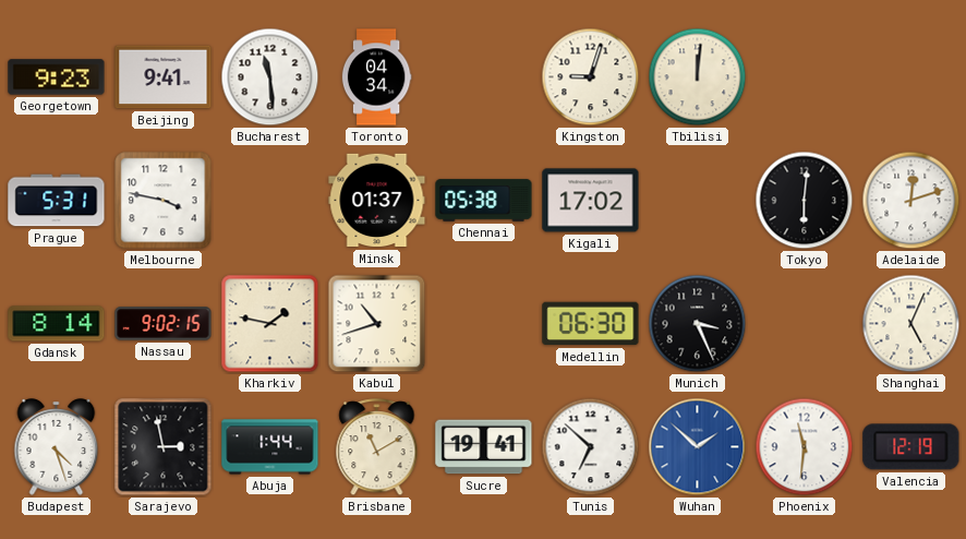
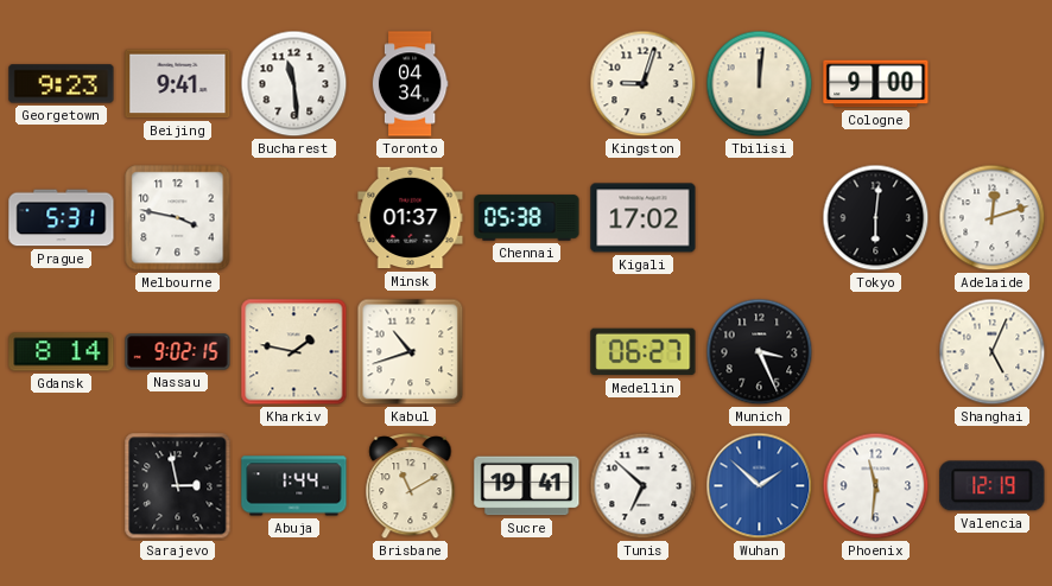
Cologne: none -> 9:00
Medellin: 06:30 -> 06:27
Budapest: 4:27 -> none
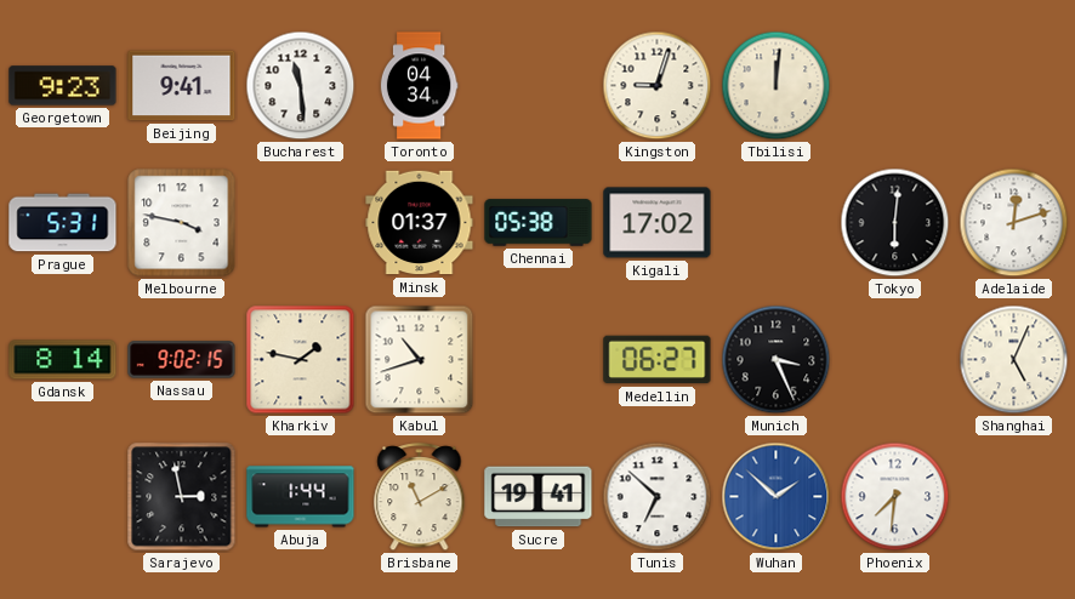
Cologne: 9:00 -> none
Phoenix: 11:31 -> 7:31
Valencia: 12:19 -> none
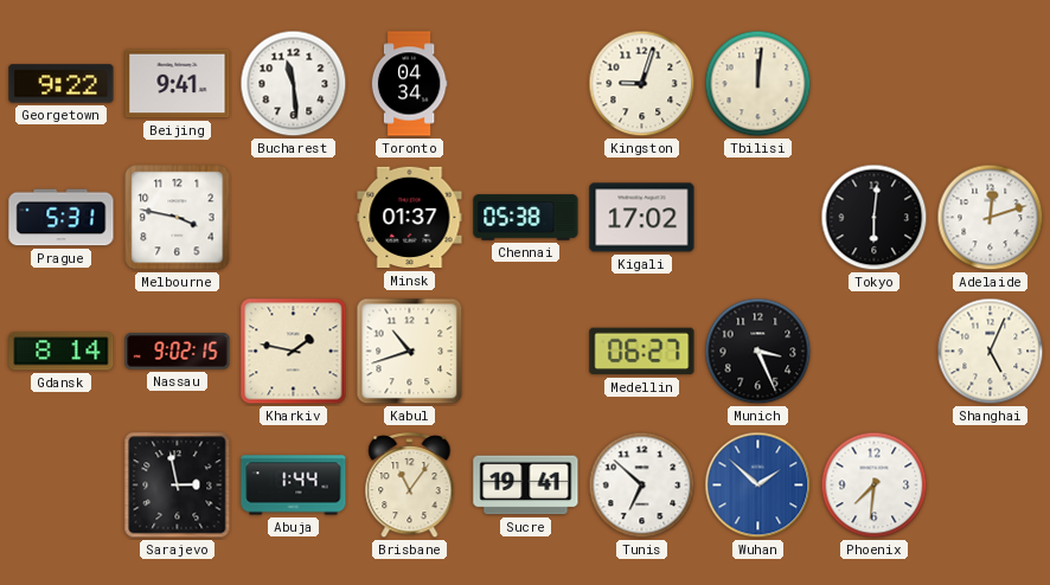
Georgetown: 9:23 -> 9:22
Brisbane: 11:10 -> 11:06
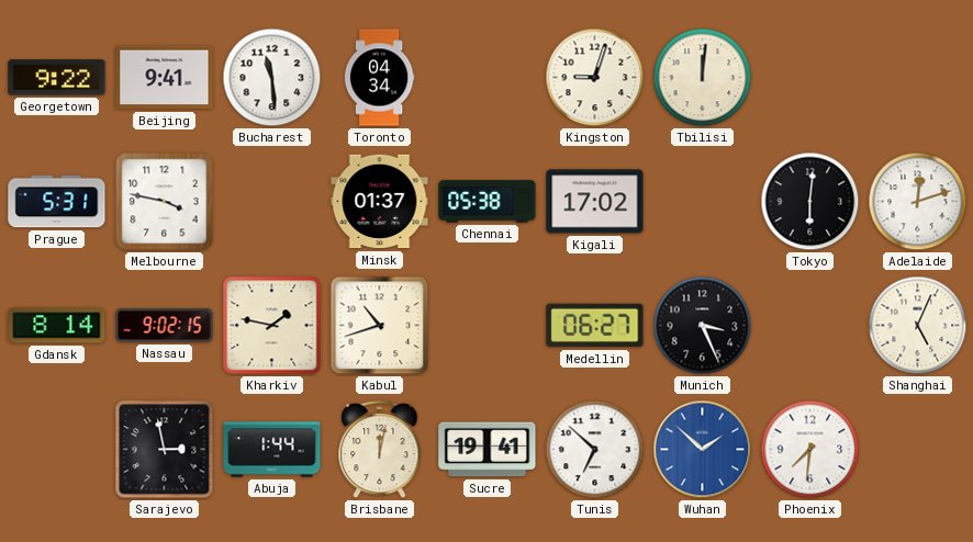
Brisbane: 11:06 -> 12:02
